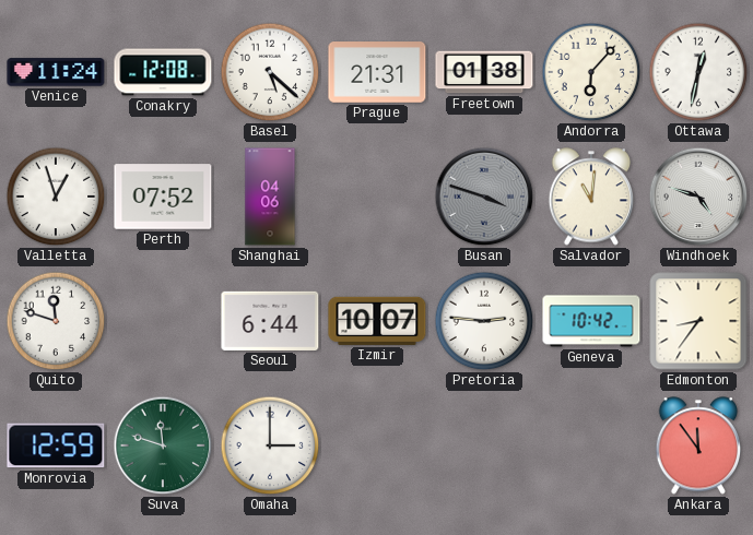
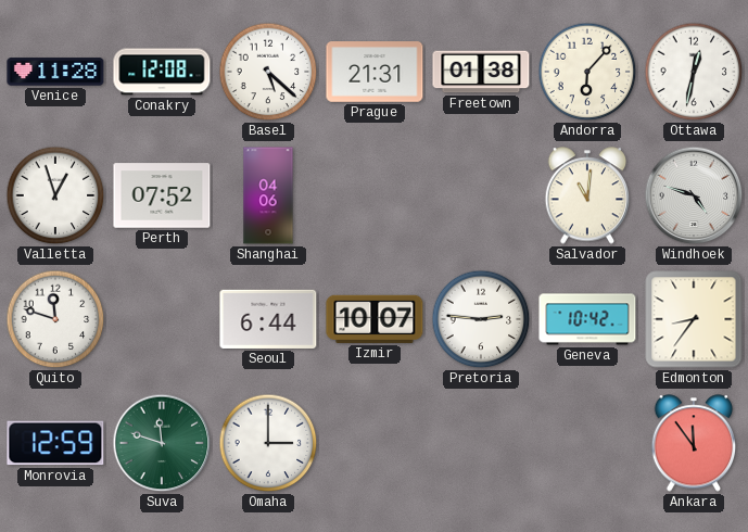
Venice: 11:24 -> 11:28
Busan: 3:48 -> none
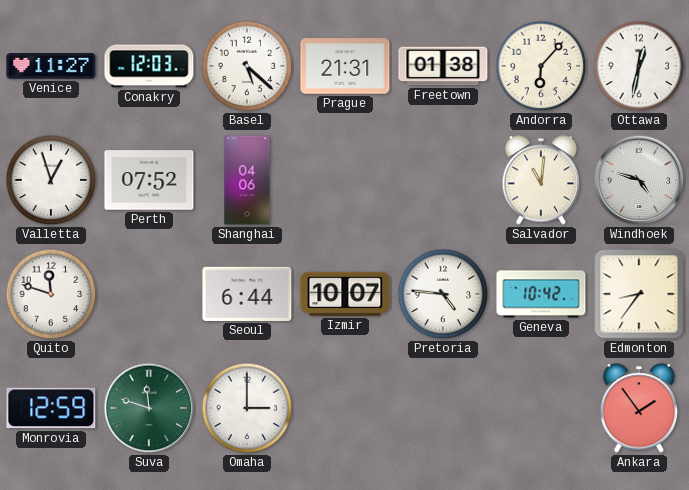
Venice: 11:28 -> 11:27
Conakry: 12:08 -> 12:03
Pretoria: 2:46 -> 4:46
Ankara: 11:54 -> 1:54
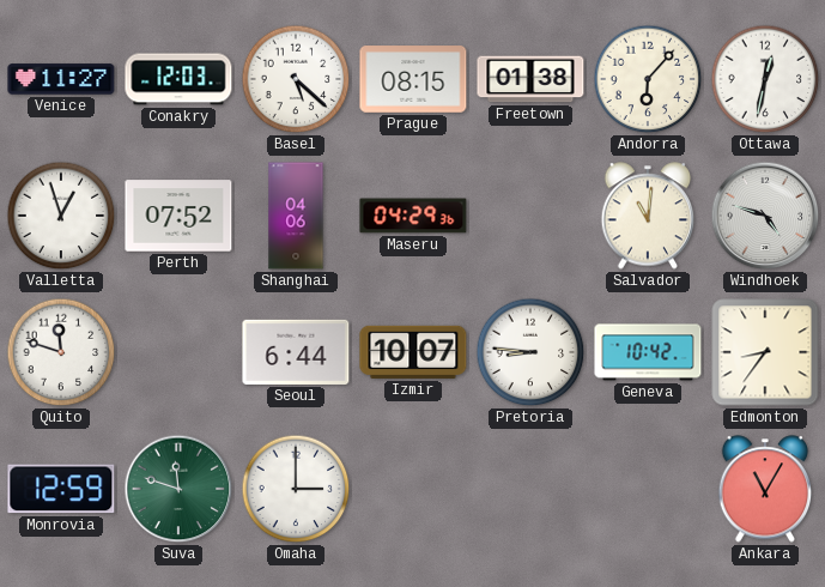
Prague: 21:31 -> 08:15
Maseru: none -> 04:29
Pretoria: 4:46 -> 8:46
Ankara: 1:54 -> 11:05
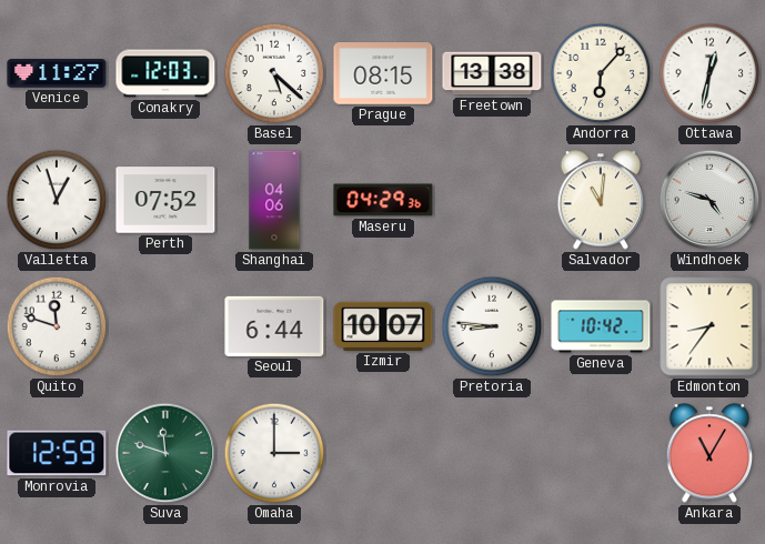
Freetown: 01:38 -> 13:38
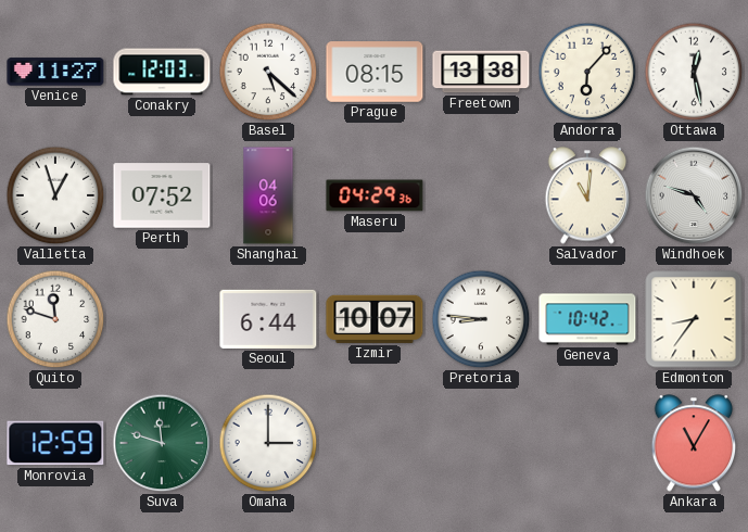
Ottawa: 12:32 -> 12:28
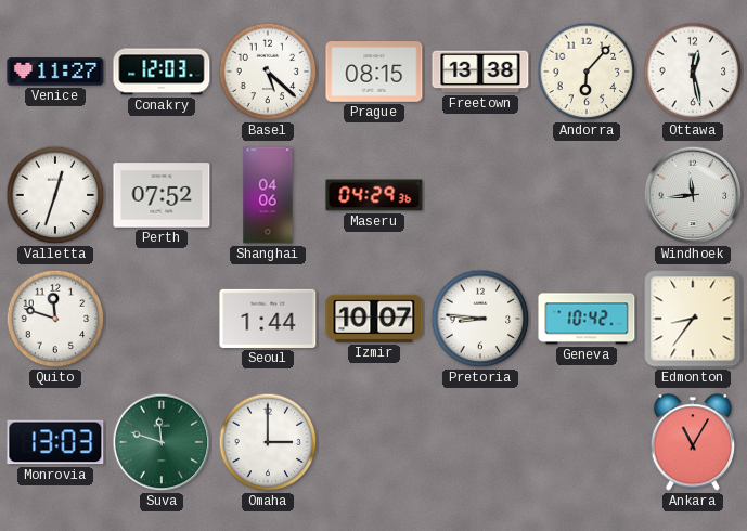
Valletta: 12:57 -> 12:33
Salvador: 11:01 -> none
Windhoek: 4:48 -> 11:44
Seoul: 6:44 -> 1:44
Monrovia: 12:59 -> 13:03
